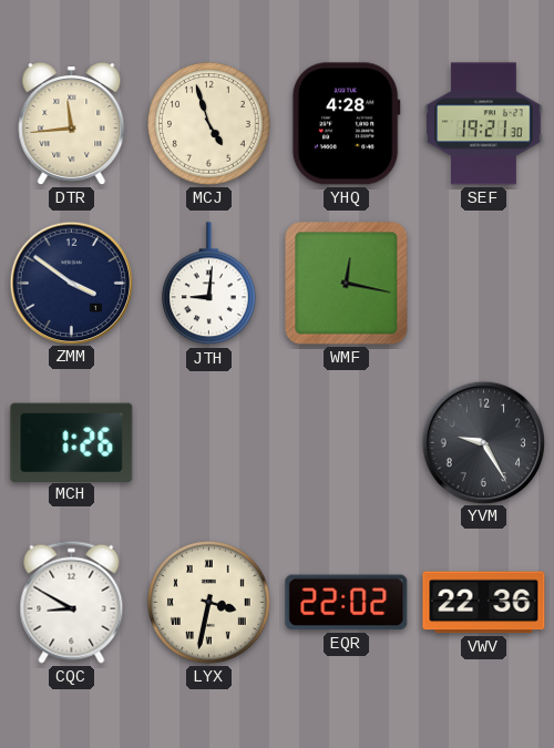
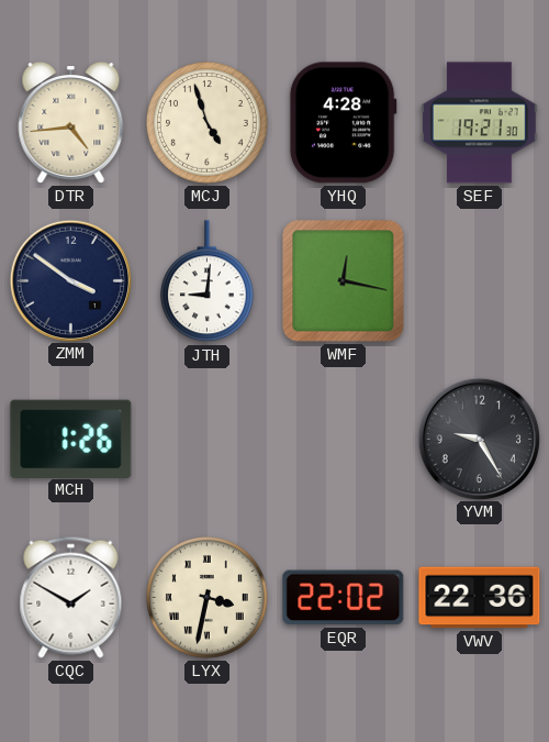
DTR: 11:44 -> 4:44
CQC: 8:50 -> 1:50
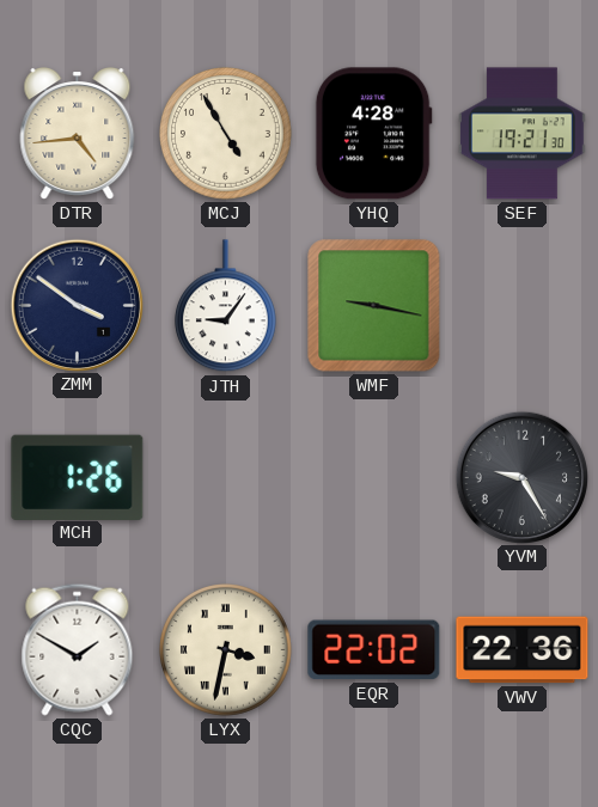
MCJ: 4:57 -> 4:55
JTH: 9:01 -> 9:06
WMF: 12:17 -> 9:17
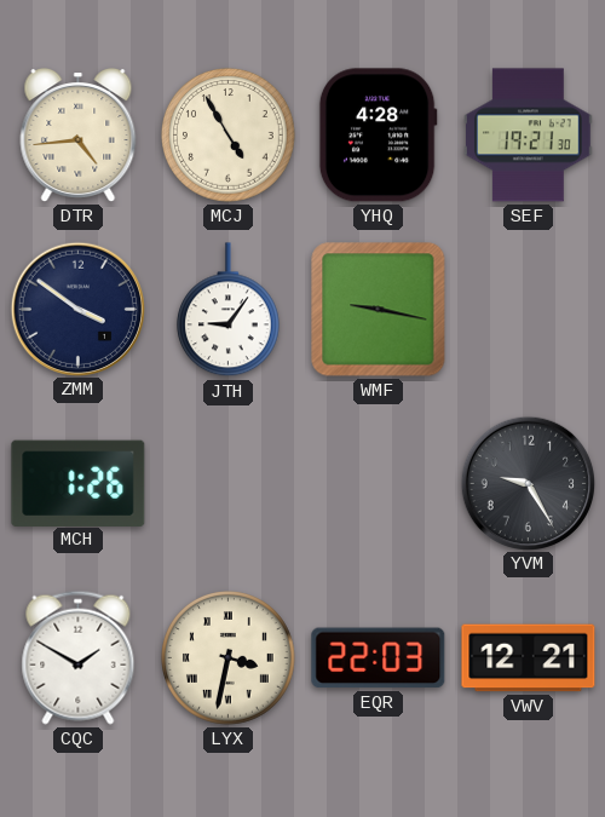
EQR: 22:02 -> 22:03
VWV: 22:36 -> 12:21
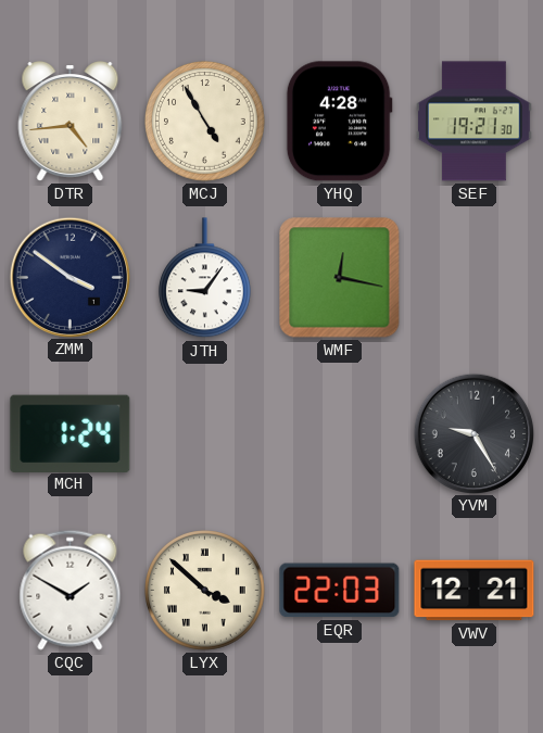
WMF: 9:17 -> 12:17
MCH: 1:26 -> 1:24
LYX: 3:32 -> 3:52
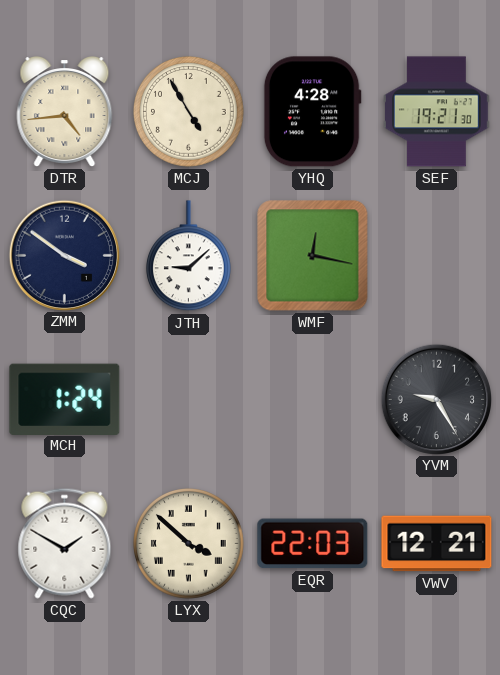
JTH: 9:06 -> 9:08
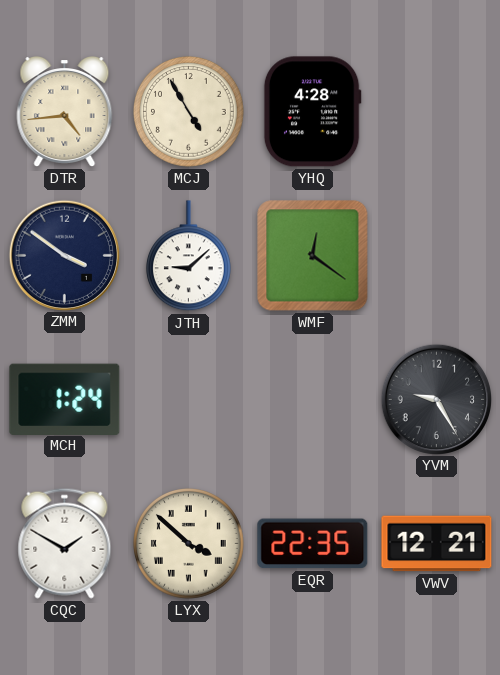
SEF: 19:21 -> none
WMF: 12:17 -> 12:21
EQR: 22:03 -> 22:35
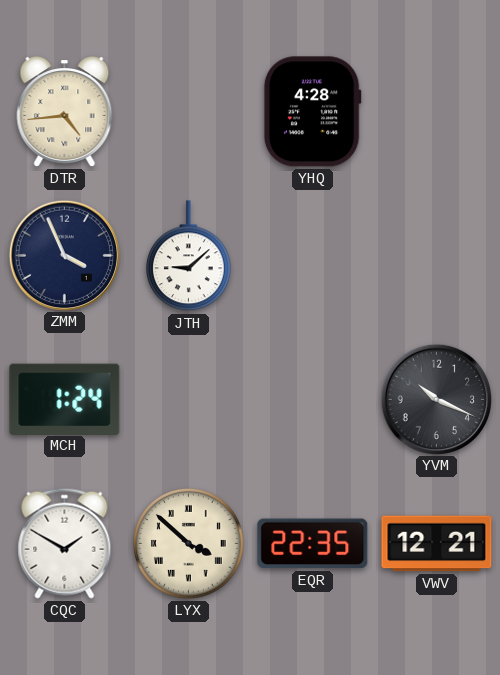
MCJ: 4:55 -> none
ZMM: 3:51 -> 3:56
WMF: 12:21 -> none
YVM: 9:25 -> 10:19
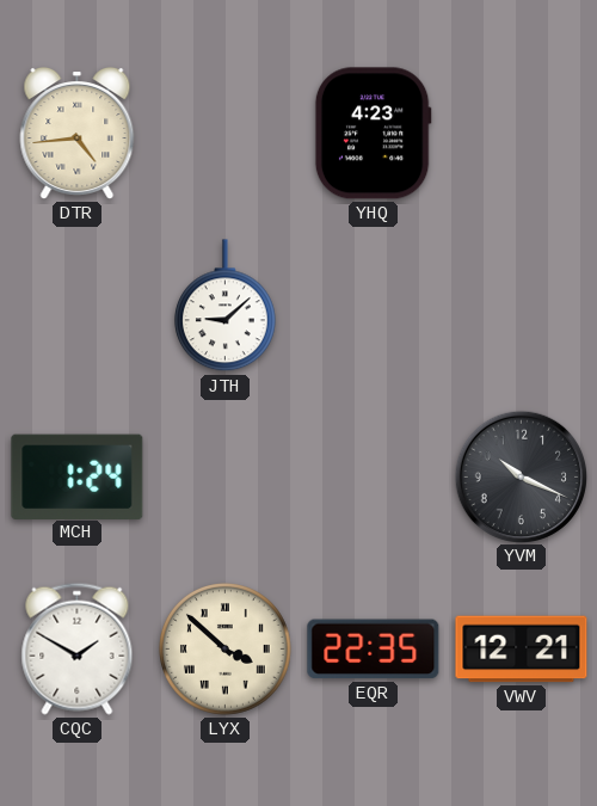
YHQ: 4:28 -> 4:23
ZMM: 3:56 -> none
